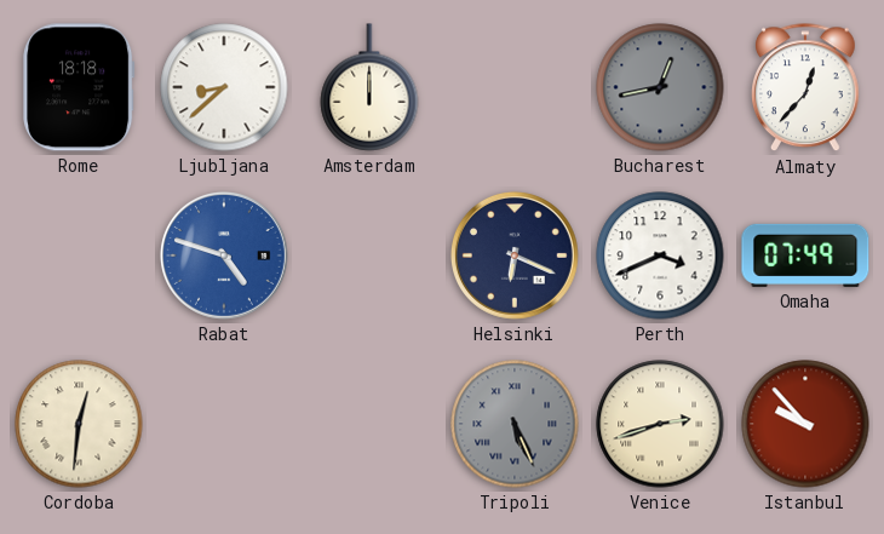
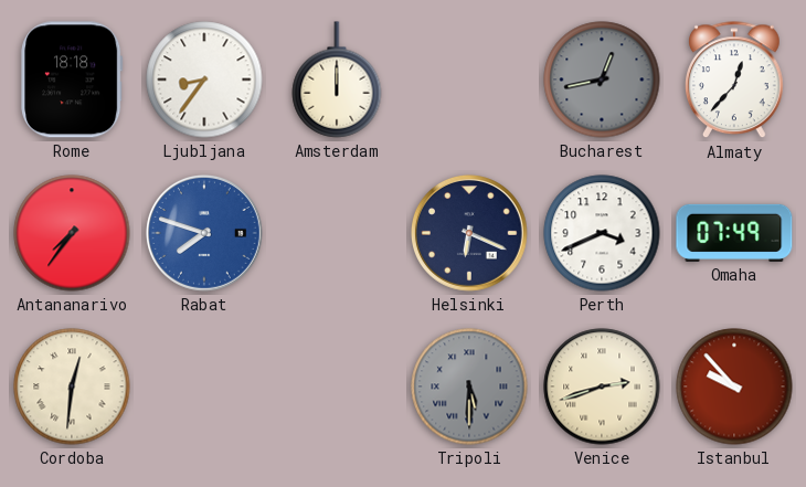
Ljubljana: 8:38 -> 8:36
Antananarivo: none -> 7:36
Rabat: 4:48 -> 7:48
Tripoli: 5:26 -> 5:30
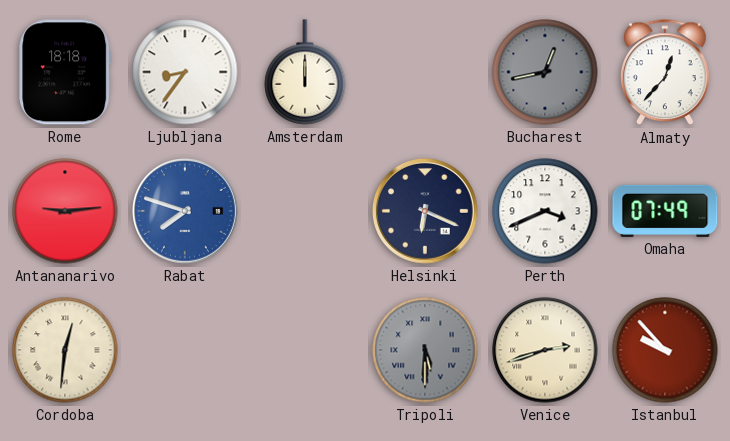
Antananarivo: 7:36 -> 9:14
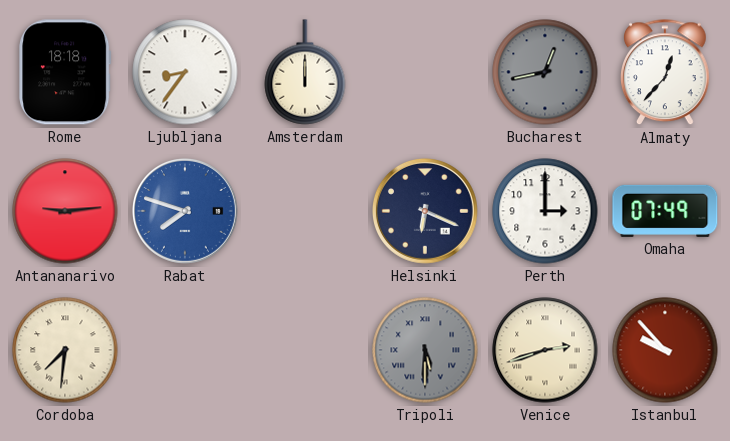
Perth: 3:41 -> 3:00
Cordoba: 12:31 -> 7:31
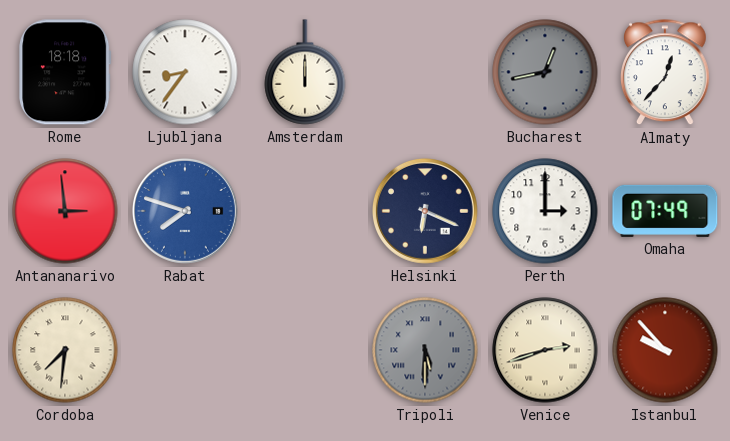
Antananarivo: 9:14 -> 2:59
